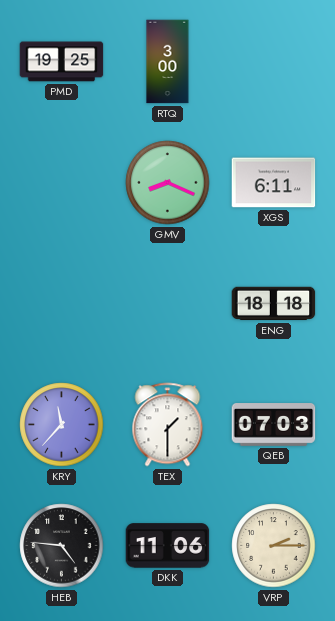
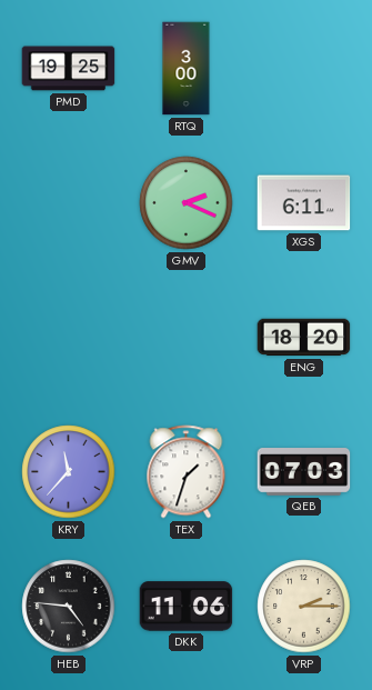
GMV: 8:19 -> 2:19
ENG: 18:18 -> 18:20
TEX: 1:30 -> 1:33
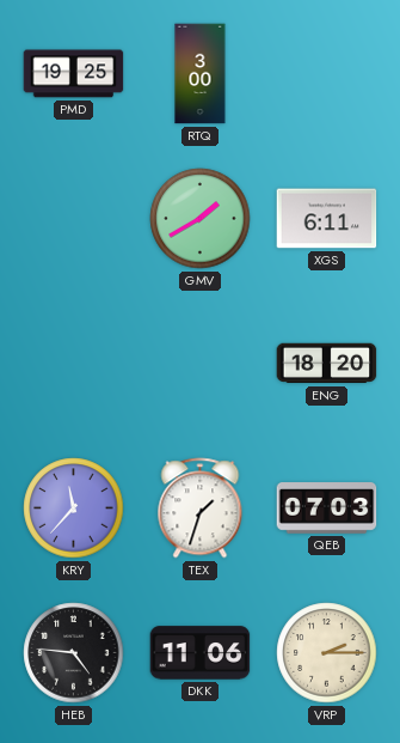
GMV: 2:19 -> 1:40
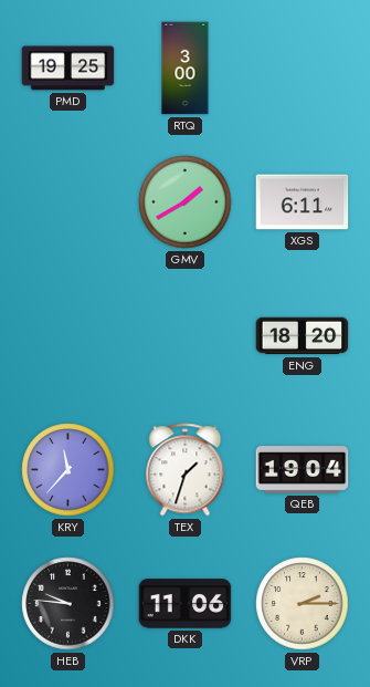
QEB: 07:03 -> 19:04
HEB: 4:46 -> 9:46
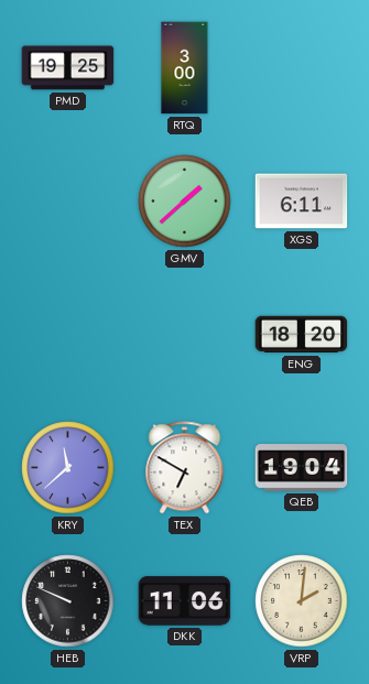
GMV: 1:40 -> 1:38
KRY: 11:37 -> 11:38
TEX: 1:33 -> 6:50
HEB: 9:46 -> 9:49
VRP: 2:15 -> 2:01
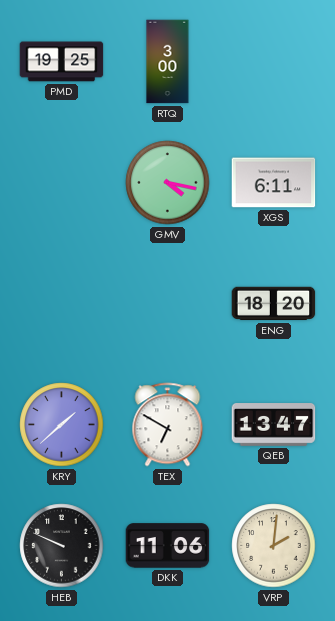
GMV: 1:38 -> 4:17
KRY: 11:38 -> 1:38
QEB: 19:04 -> 13:47
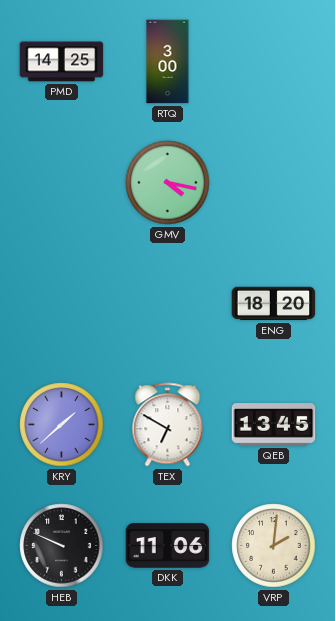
PMD: 19:25 -> 14:25
XGS: 6:11 -> none
QEB: 13:47 -> 13:45
